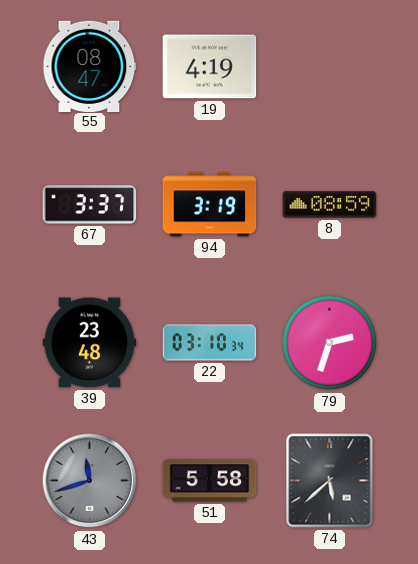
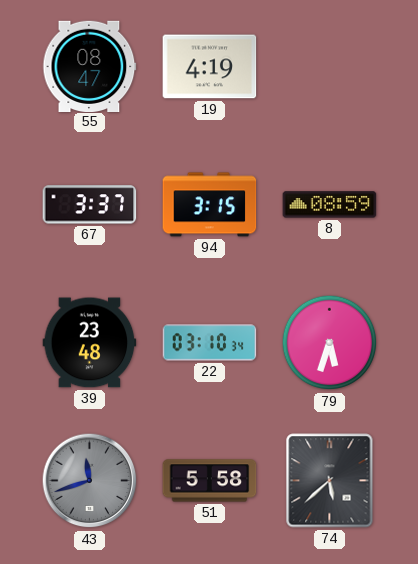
94: 3:19 -> 3:15
79: 2:33 -> 5:33
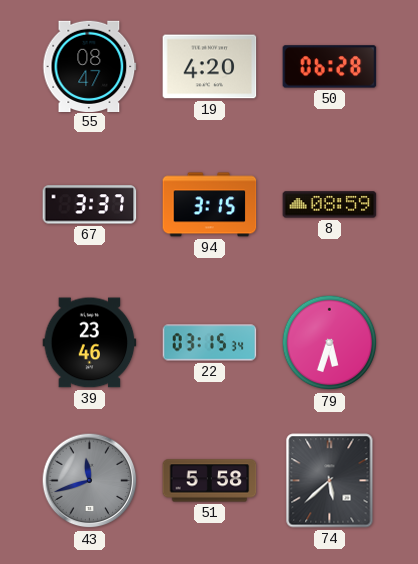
19: 4:19 -> 4:20
50: none -> 06:28
39: 23:48 -> 23:46
22: 03:10 -> 03:15
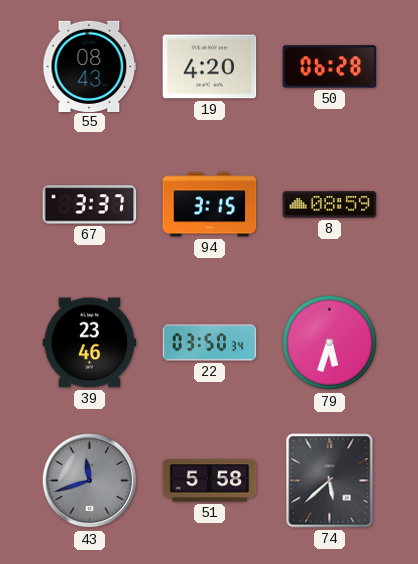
55: 08:47 -> 08:43
22: 03:15 -> 03:50
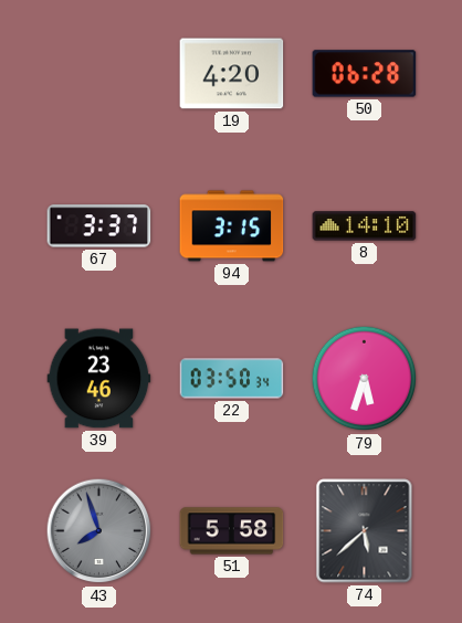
55: 08:43 -> none
8: 08:59 -> 14:10
43: 11:42 -> 7:57
